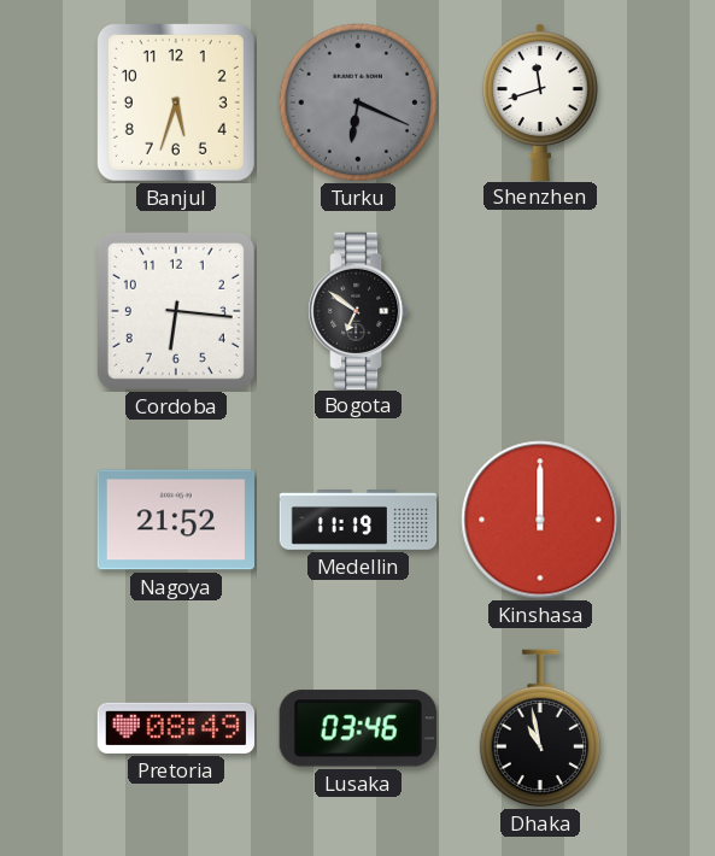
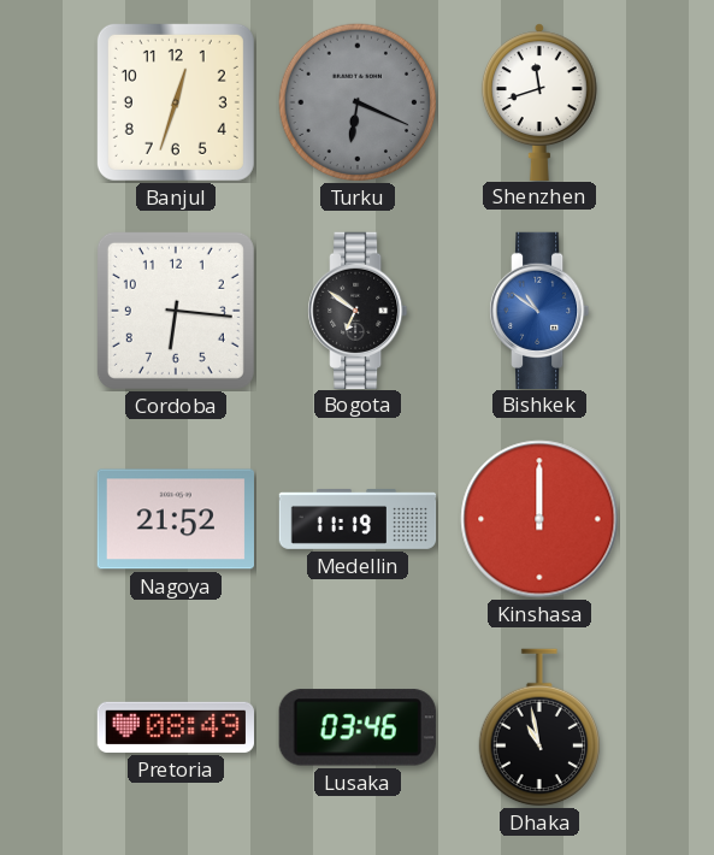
Banjul: 5:33 -> 12:33
Bishkek: none -> 10:51
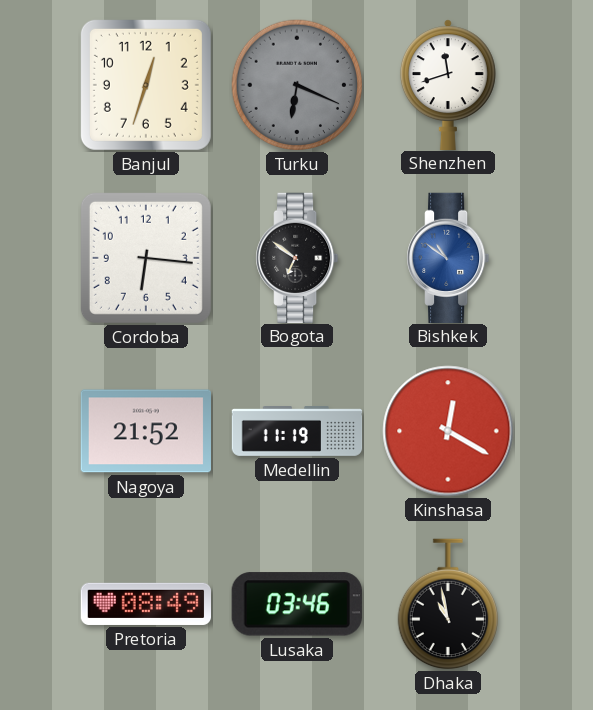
Kinshasa: 12:00 -> 12:20
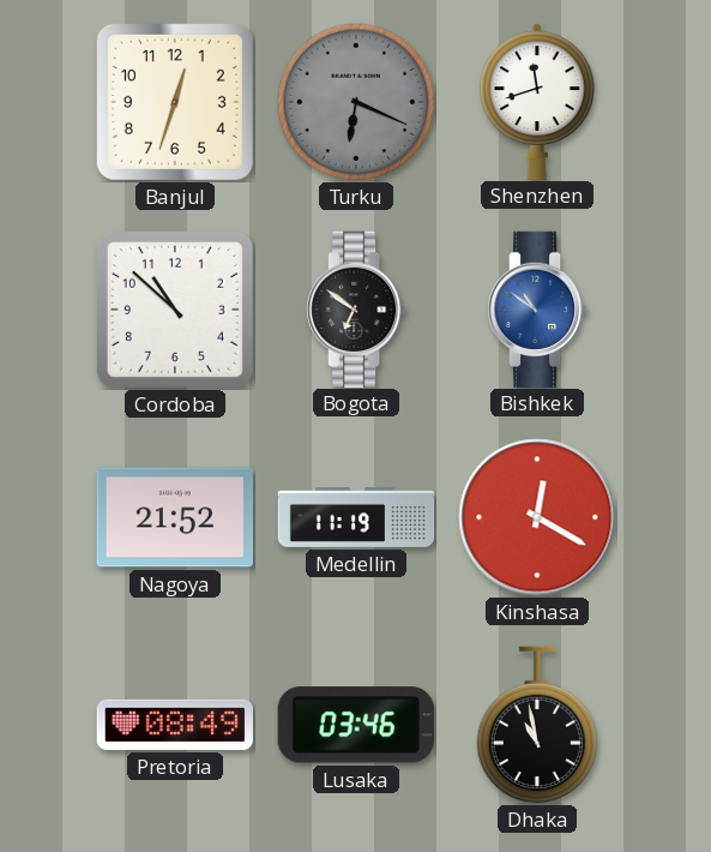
Cordoba: 6:16 -> 10:52
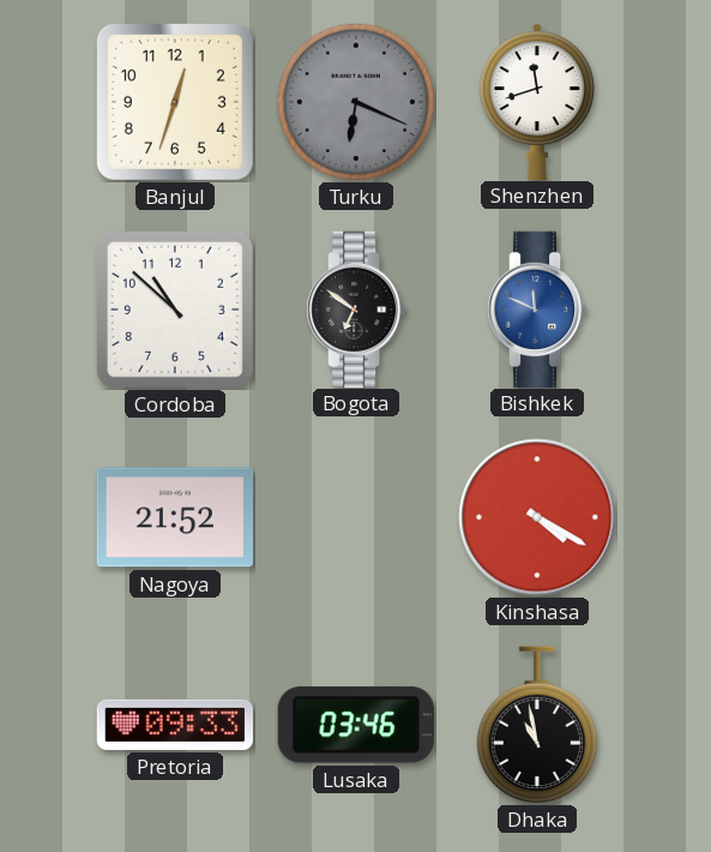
Bishkek: 10:51 -> 11:49
Medellin: 11:19 -> none
Kinshasa: 12:20 -> 4:20
Pretoria: 08:49 -> 09:33
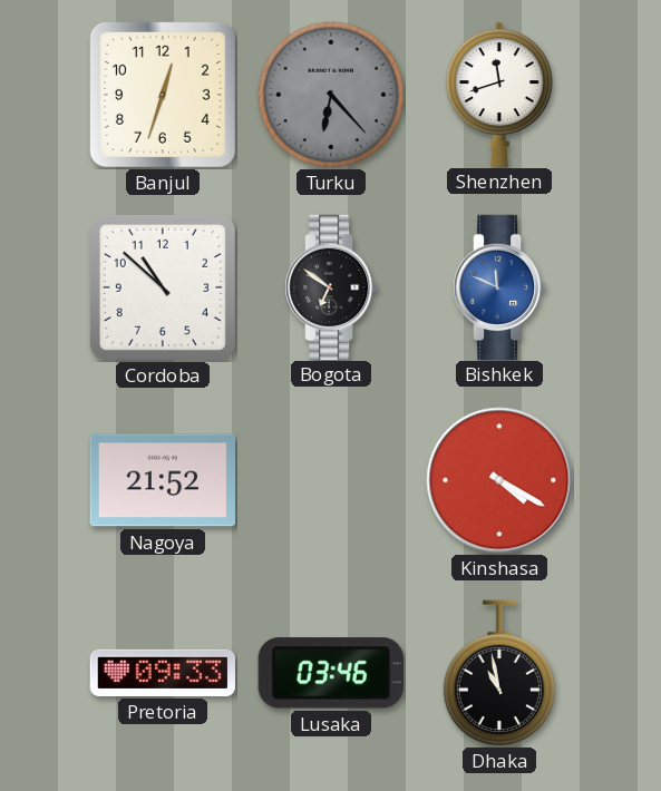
Turku: 6:19 -> 6:23
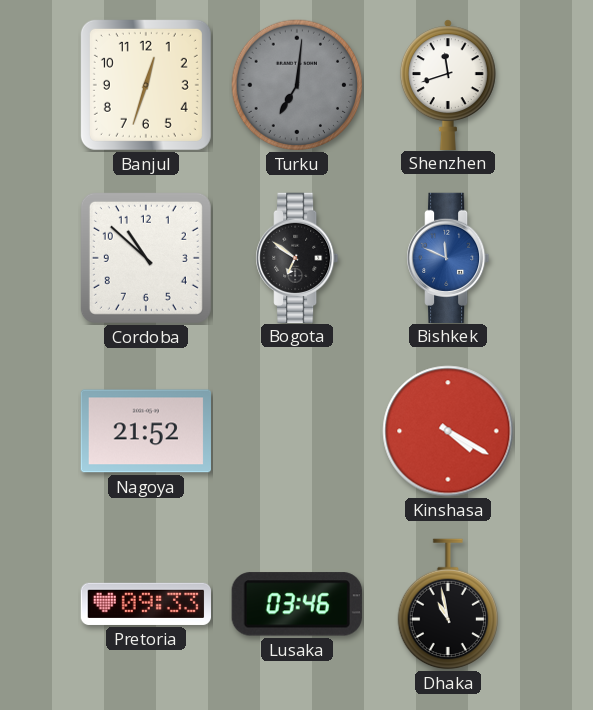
Turku: 6:23 -> 7:01
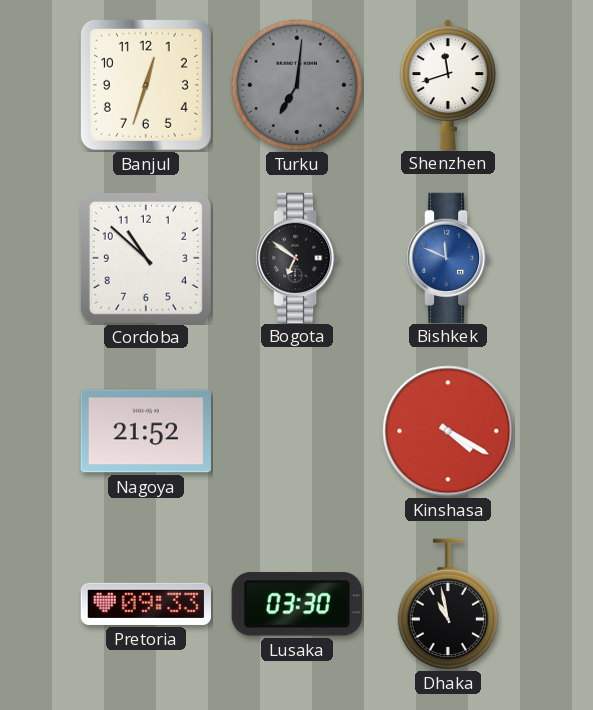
Lusaka: 03:46 -> 03:30
